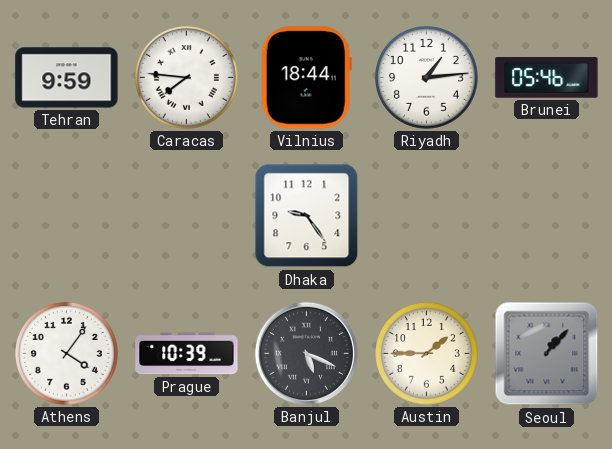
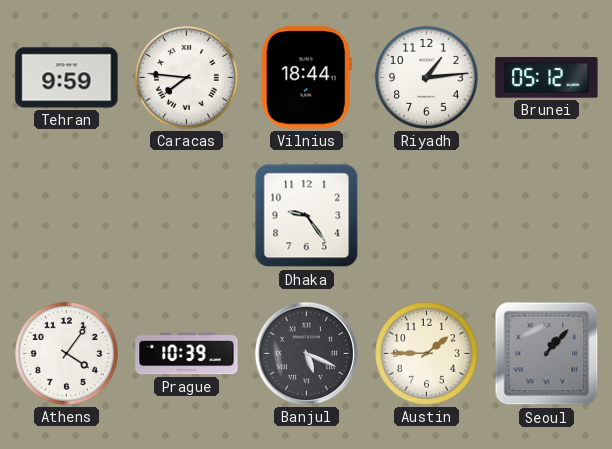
Brunei: 05:46 -> 05:12
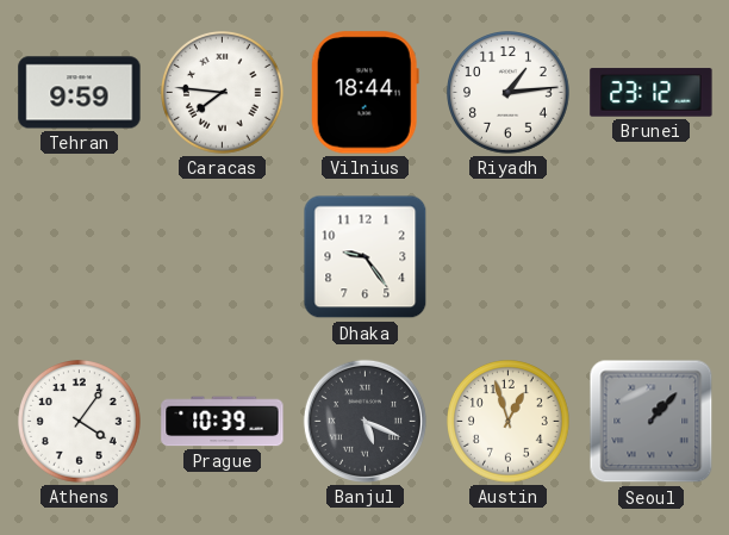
Brunei: 05:12 -> 23:12
Austin: 1:45 -> 12:57
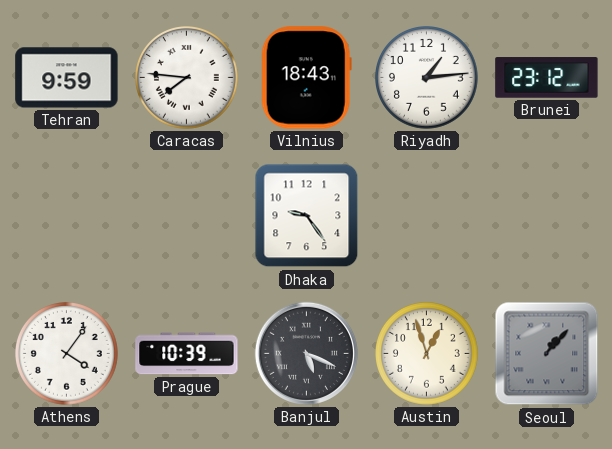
Vilnius: 18:44 -> 18:43
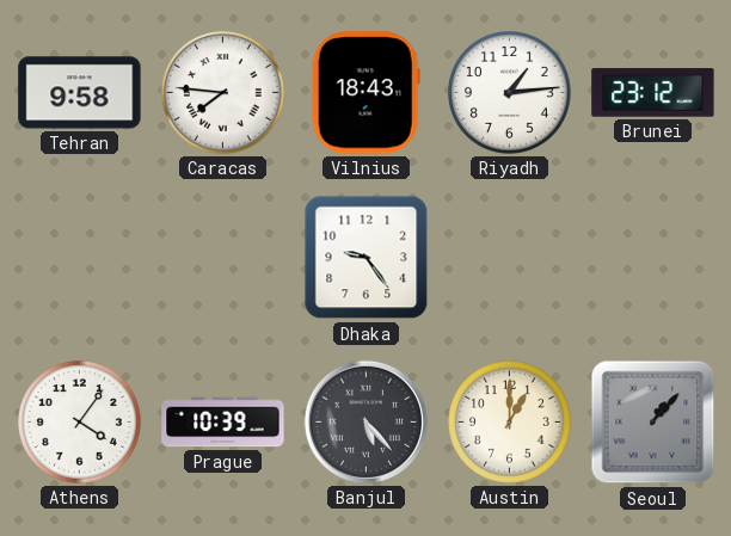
Tehran: 9:59 -> 9:58
Banjul: 5:19 -> 5:23
Austin: 12:57 -> 1:00
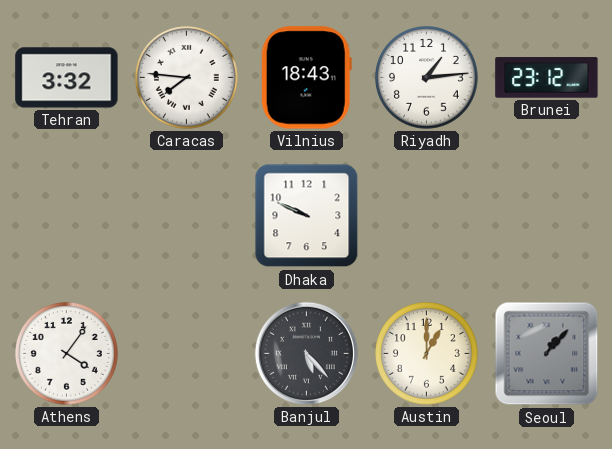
Tehran: 9:58 -> 3:32
Dhaka: 9:24 -> 9:49
Prague: 10:39 -> none
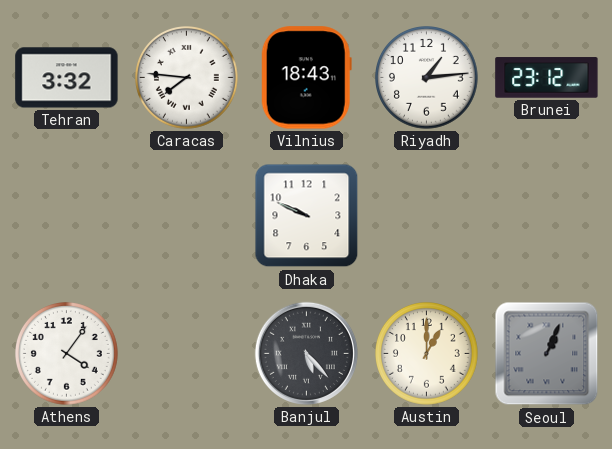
Seoul: 1:07 -> 1:04
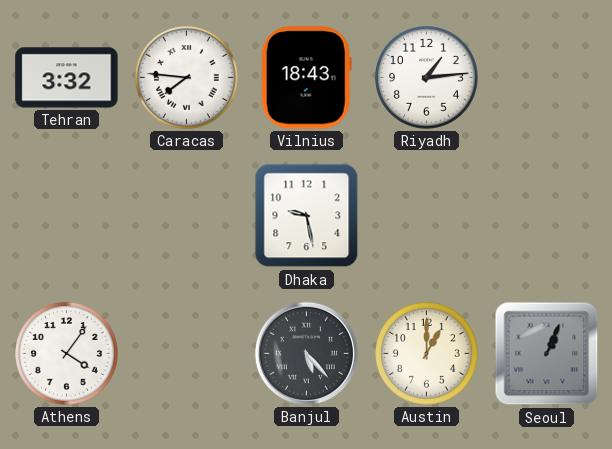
Brunei: 23:12 -> none
Dhaka: 9:49 -> 9:28
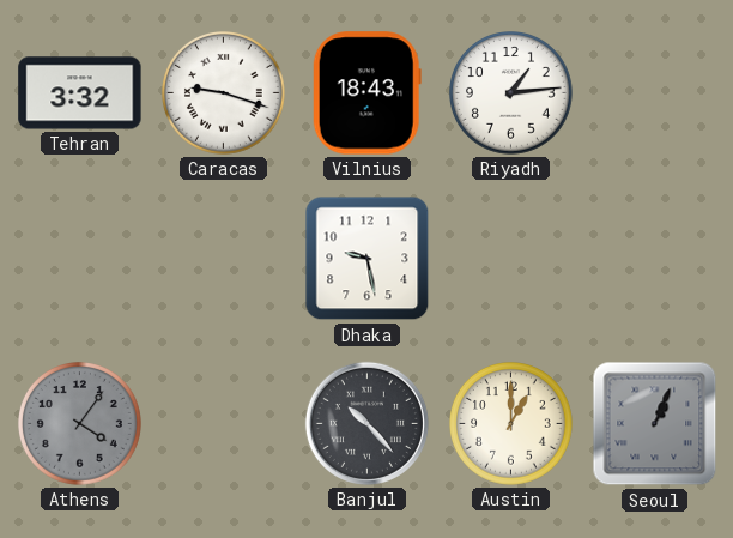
Caracas: 7:46 -> 9:18
Athens dial: white -> grey
Banjul: 5:23 -> 10:23
